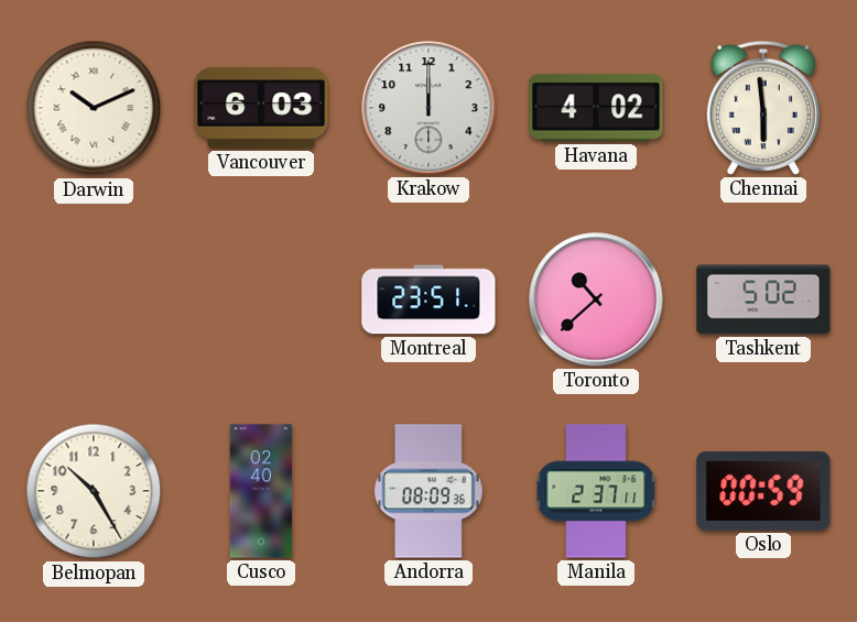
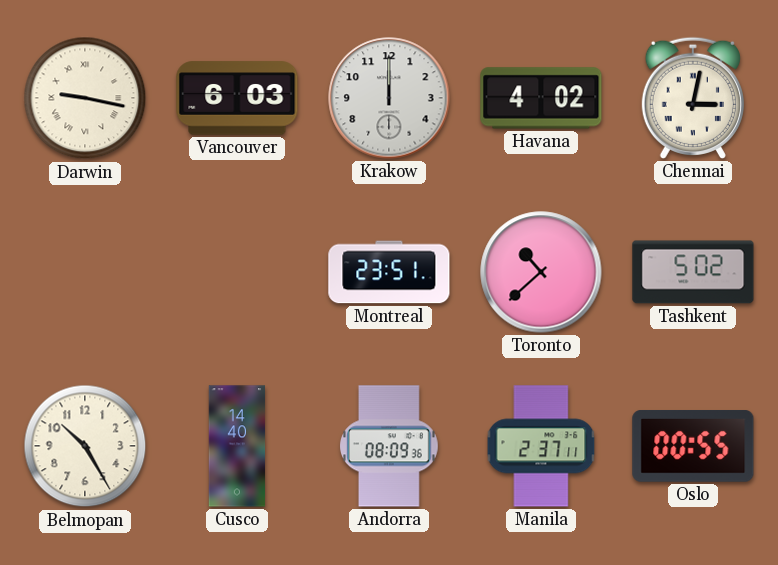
Darwin: 10:11 -> 9:17
Chennai: 5:59 -> 3:02
Cusco: 02:40 -> 14:40
Oslo: 00:59 -> 00:55
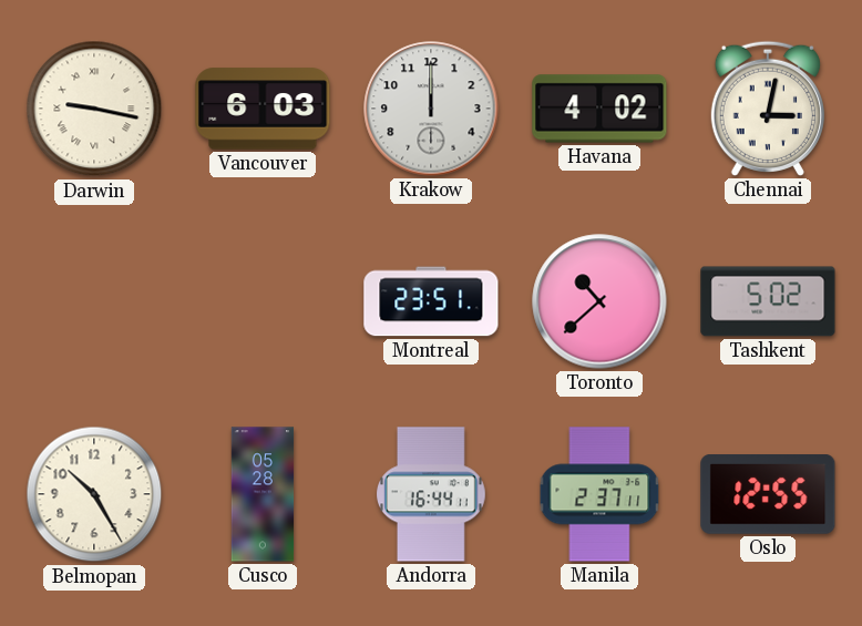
Cusco: 14:40 -> 05:28
Andorra: 08:09 -> 16:44
Oslo: 00:55 -> 12:55
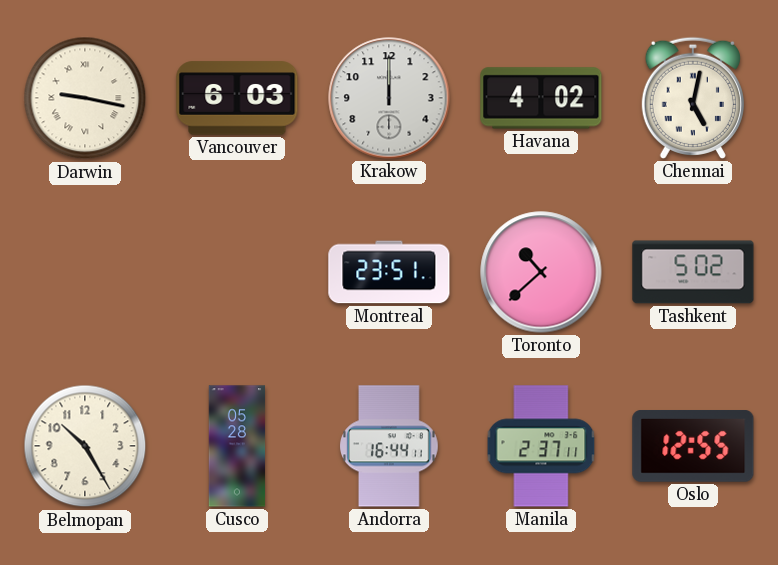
Chennai: 3:02 -> 5:02
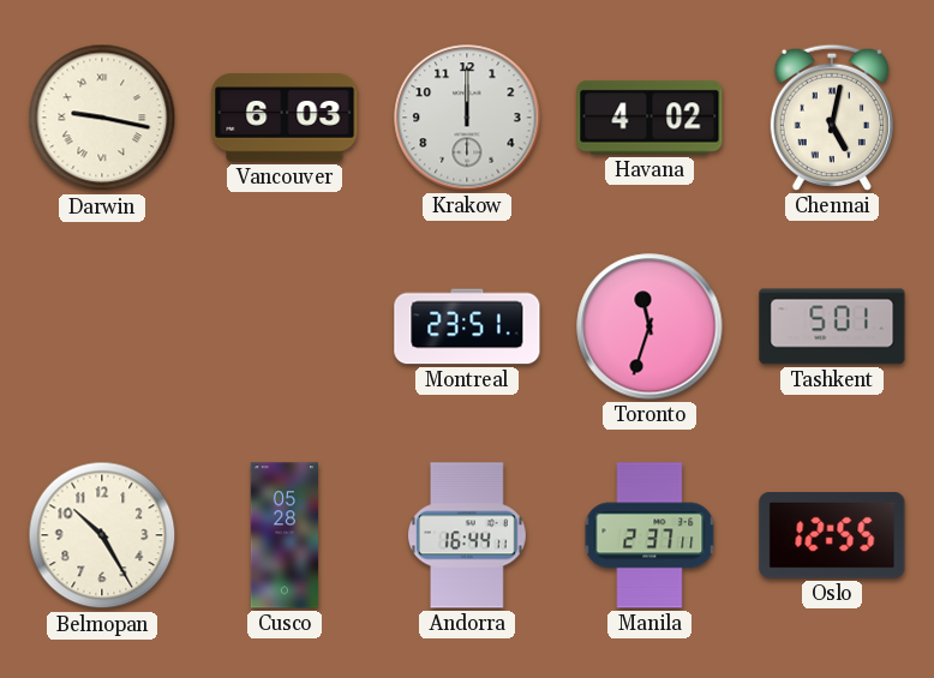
Toronto: 10:38 -> 11:33
Tashkent: 5:02 -> 5:01
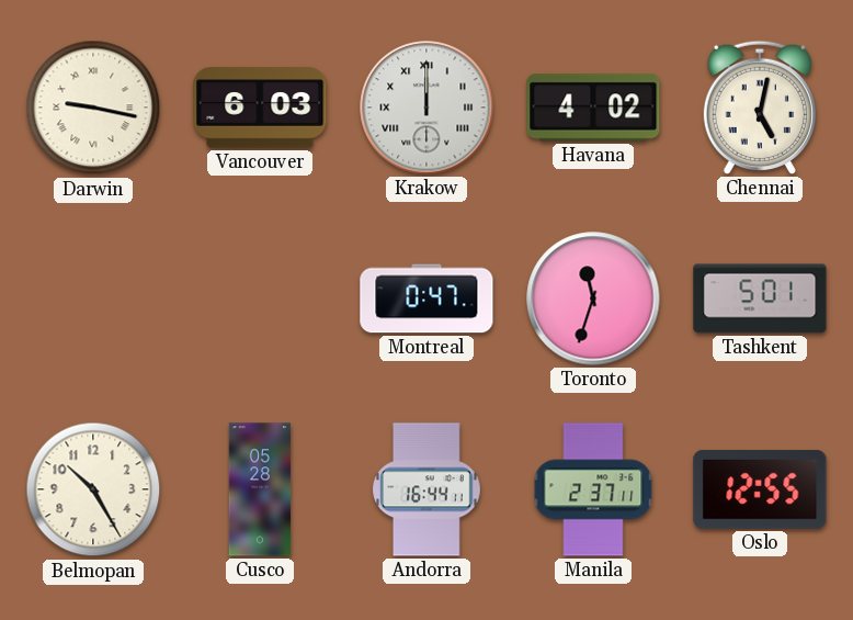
Krakow numerals: Arabic -> Roman
Montreal: 23:51 -> 0:47
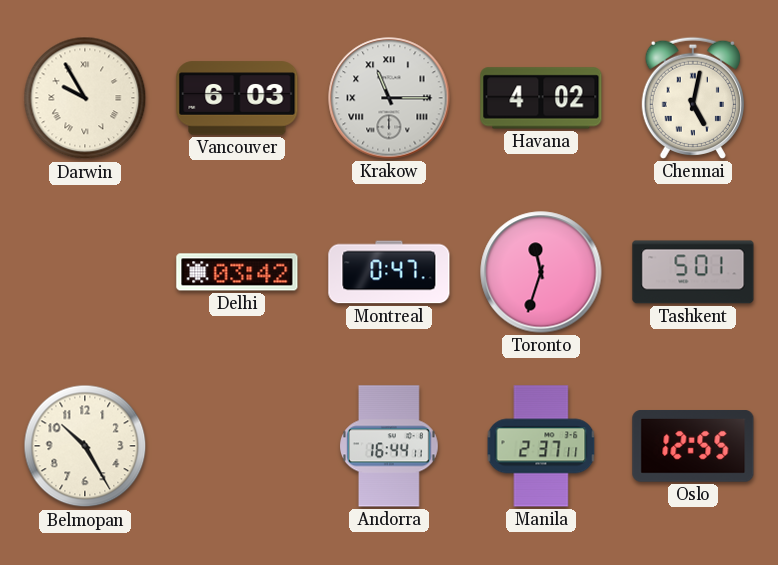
Darwin: 9:17 -> 9:55
Krakow: 12:00 -> 11:15
Delhi: none -> 03:42
Cusco: 05:28 -> none
